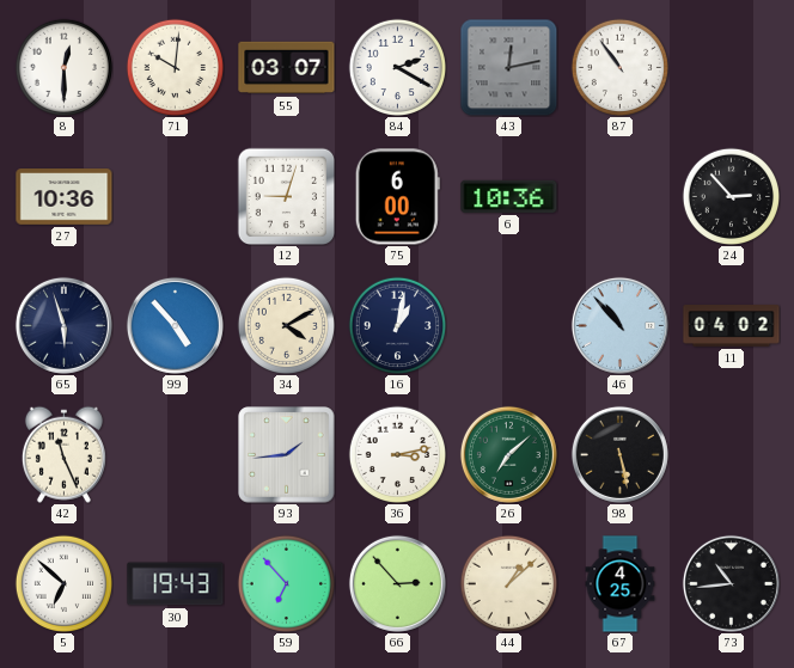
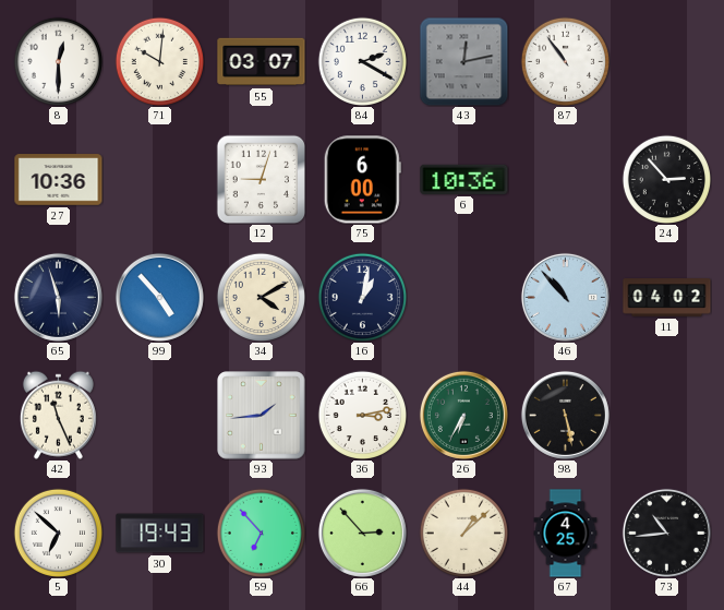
26: 7:08 -> 6:35
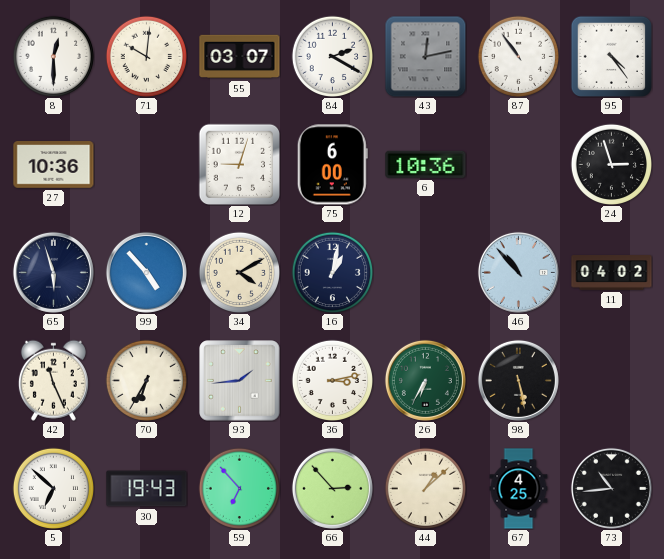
95: none -> 4:24
24: 2:53 -> 2:57
70: none -> 6:35
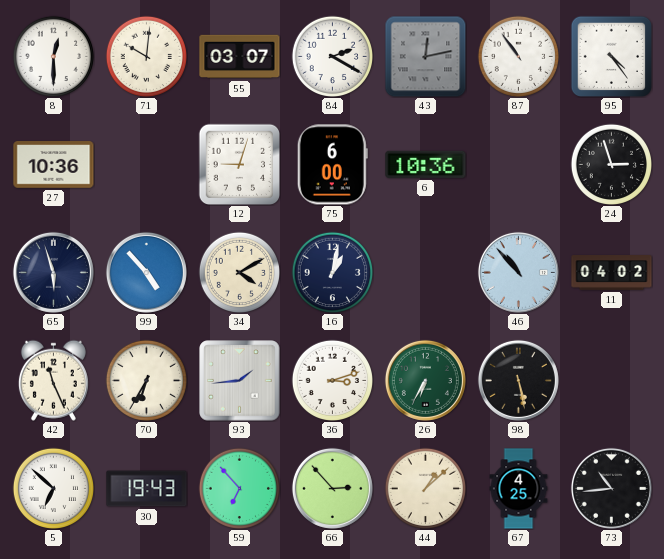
36: 3:13 -> 3:12
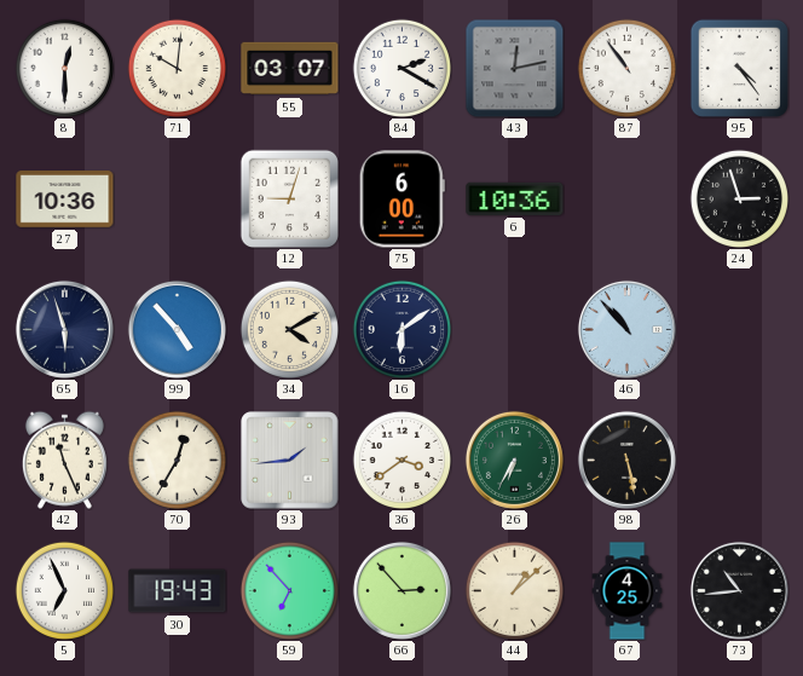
16: 1:02 -> 6:09
11: 04:02 -> none
70: 6:35 -> 12:35
36: 3:12 -> 3:39
5: 6:52 -> 6:56
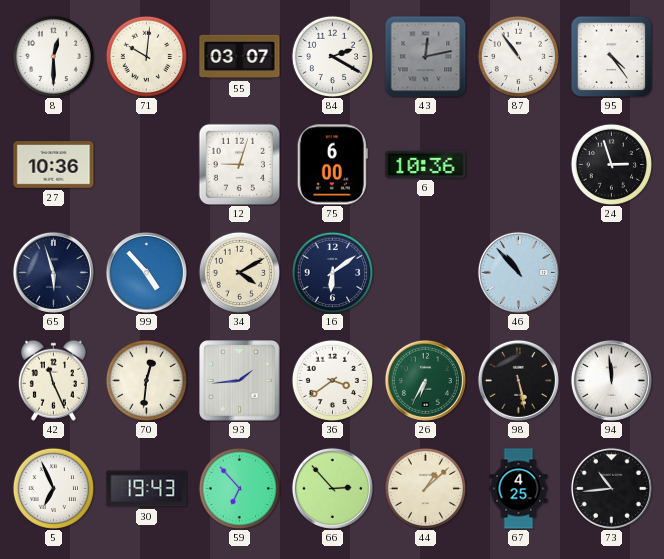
70: 12:35 -> 12:31
94: none -> 11:59
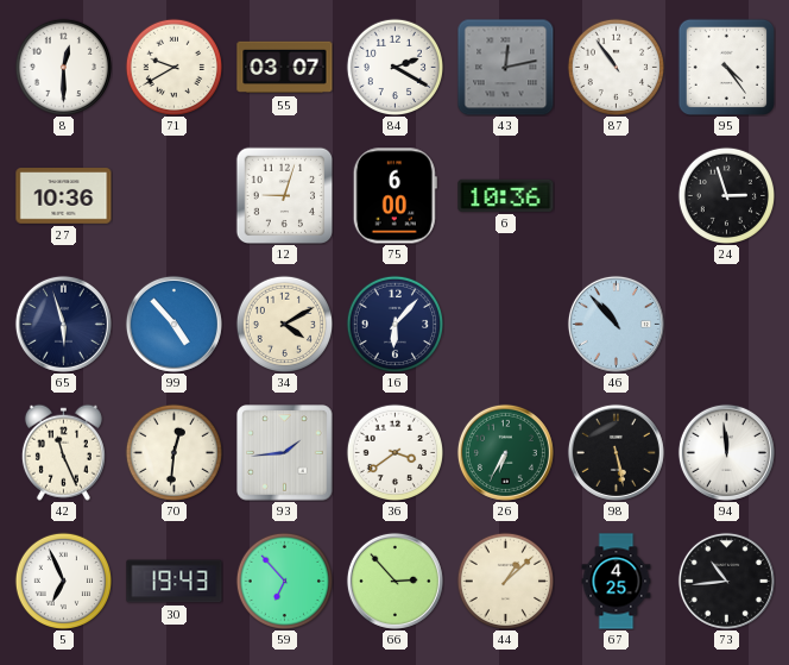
71: 10:01 -> 9:40
16: 6:09 -> 6:07
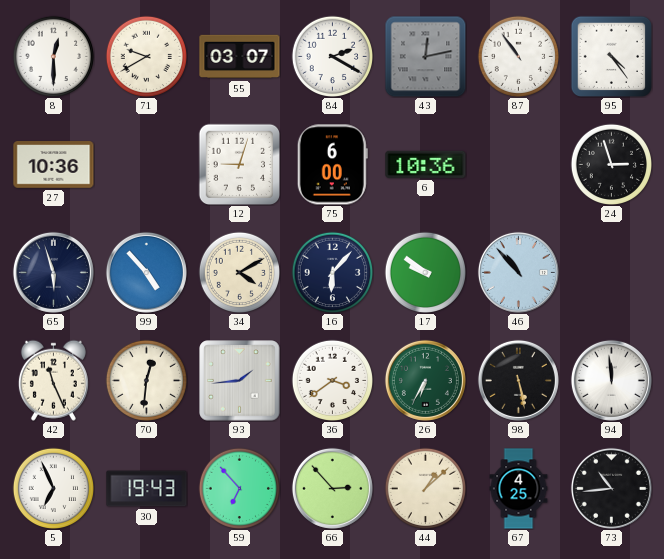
17: none -> 9:51
